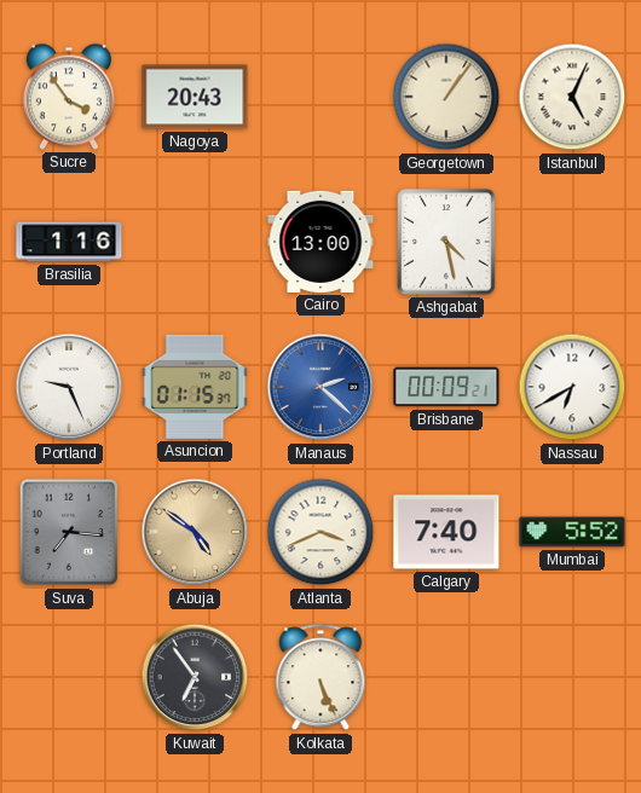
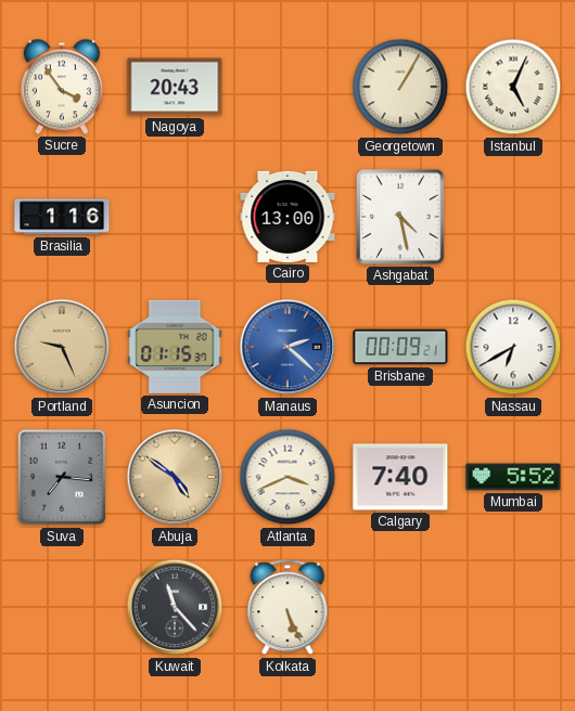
Georgetown: 1:06 -> 1:05
Portland dial: white -> champagne
Kuwait: 6:54 -> 11:23
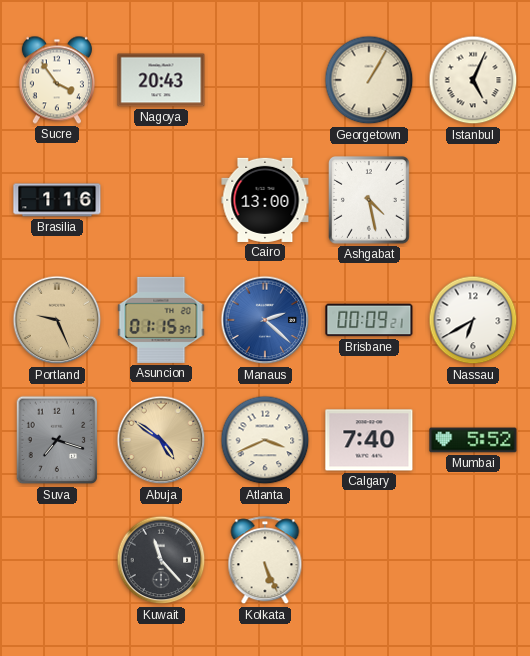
Suva: 7:16 -> 7:18
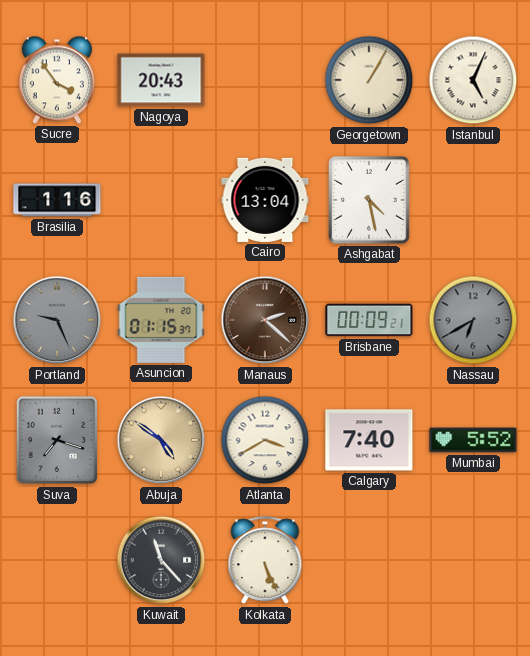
Cairo: 13:00 -> 13:04
Portland dial: champagne -> grey
Manaus dial: blue -> brown
Nassau dial: white -> grey
Atlanta: 3:41 -> 3:40
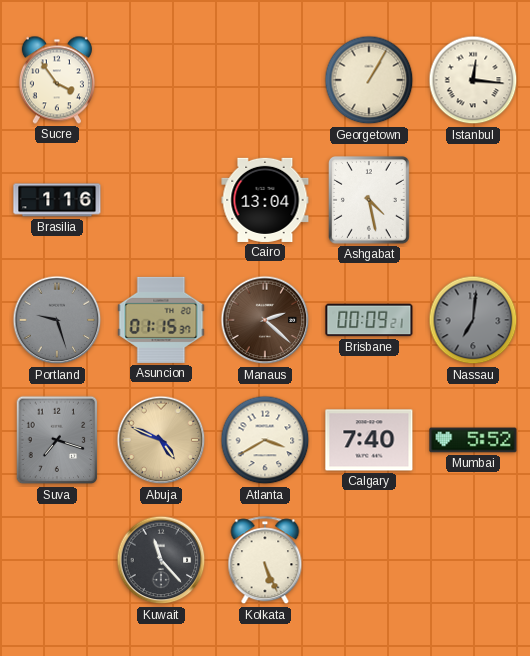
Nagoya: 20:43 -> none
Istanbul: 5:04 -> 12:16
Portland: 9:26 -> 9:27
Nassau: 6:40 -> 7:01
Abuja: 4:51 -> 4:49
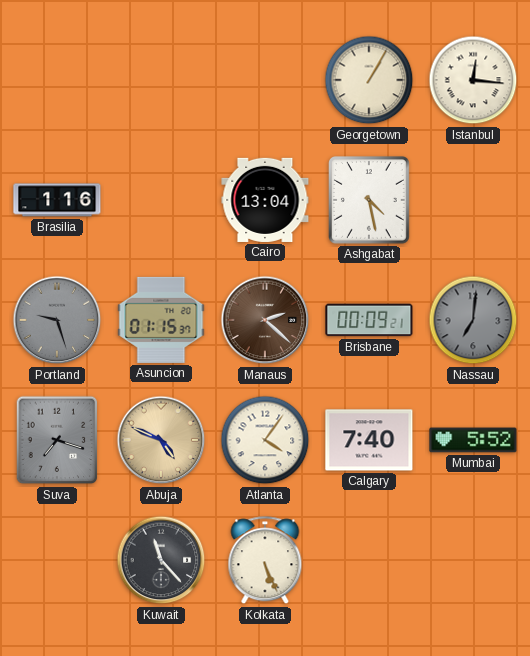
Sucre: 3:54 -> none
Atlanta: 3:40 -> 4:06
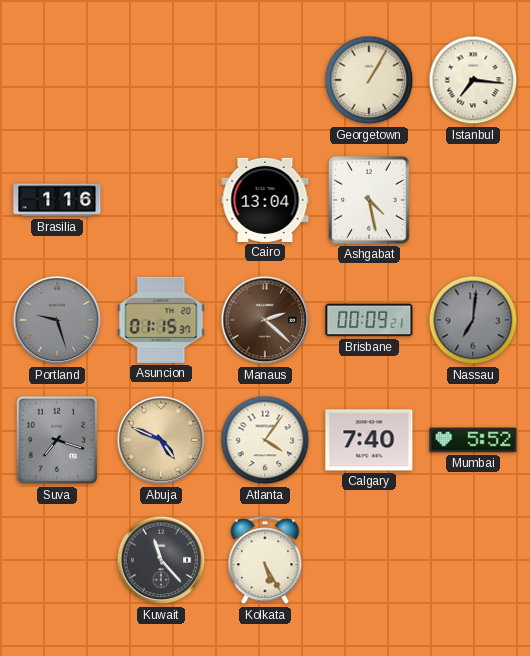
Istanbul: 12:16 -> 7:16
Kolkata: 5:26 -> 5:25
